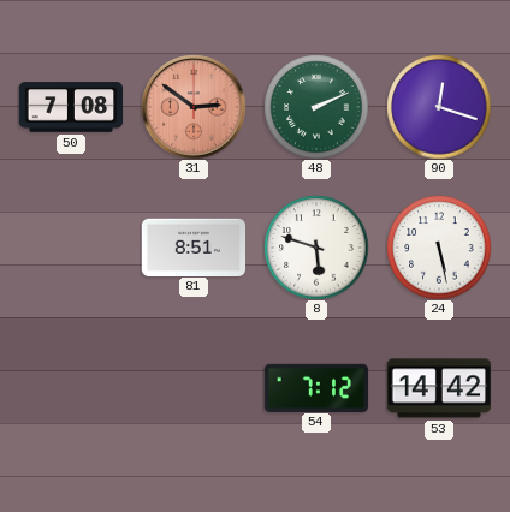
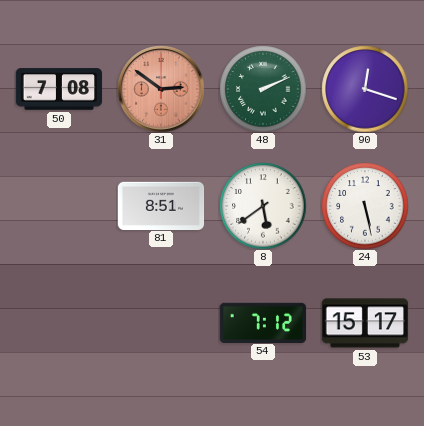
8: 5:48 -> 5:39
53: 14:42 -> 15:17
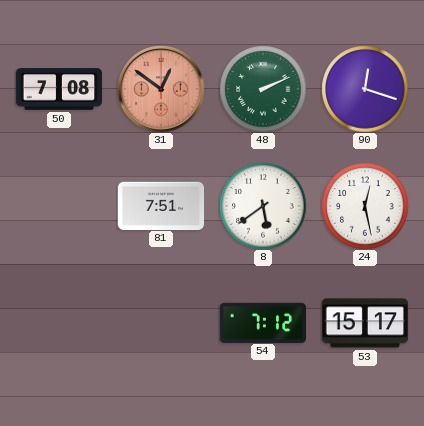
31: 2:51 -> 12:51
81: 8:51 -> 7:51
24: 5:28 -> 12:28
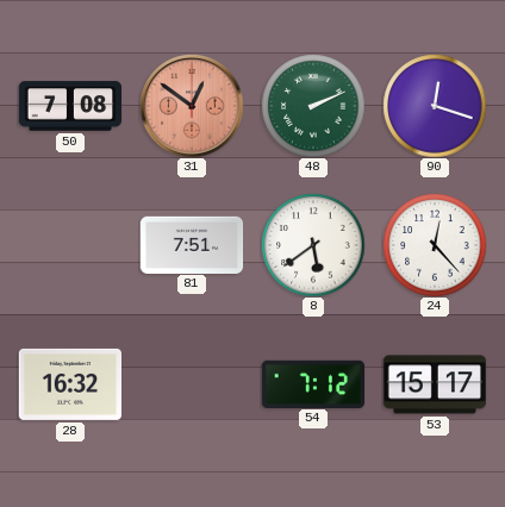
24: 12:28 -> 12:23
28: none -> 16:32
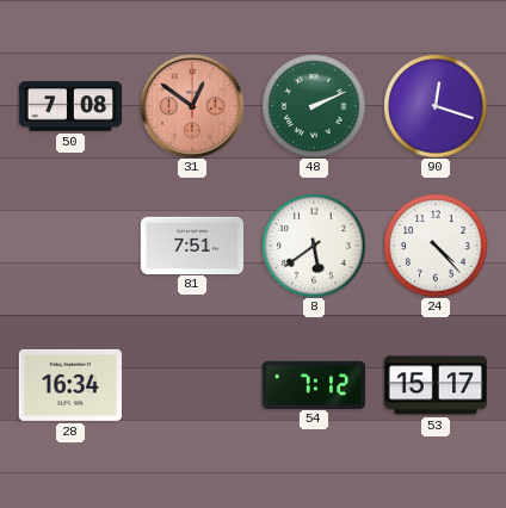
24: 12:23 -> 4:23
28: 16:32 -> 16:34
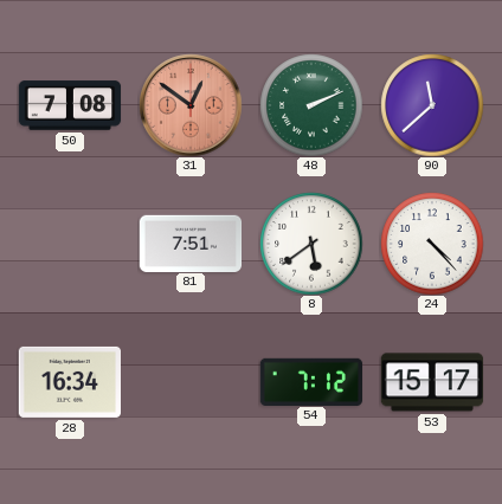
90: 12:18 -> 11:38
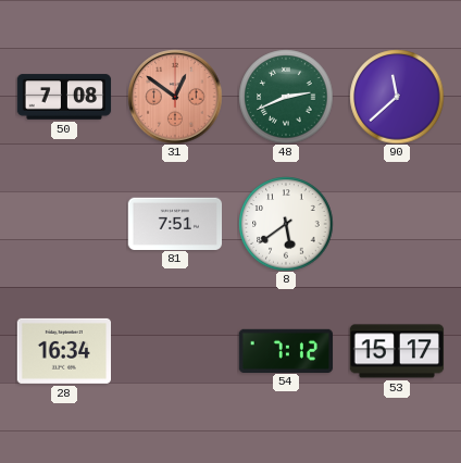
48: 2:11 -> 2:41
24: 4:23 -> none
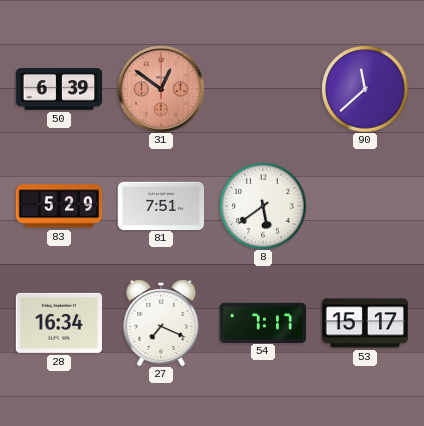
50: 7:08 -> 6:39
48: 2:41 -> none
83: none -> 5:29
27: none -> 7:19
54: 7:12 -> 7:17
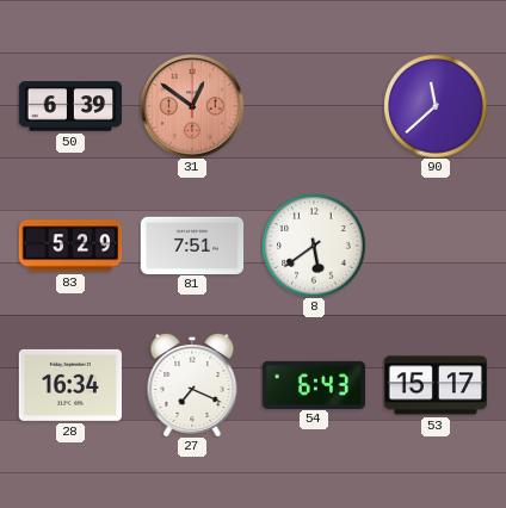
54: 7:17 -> 6:43
